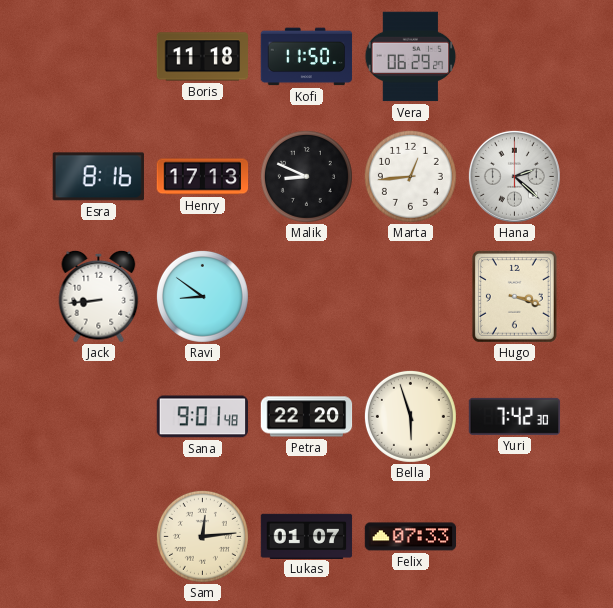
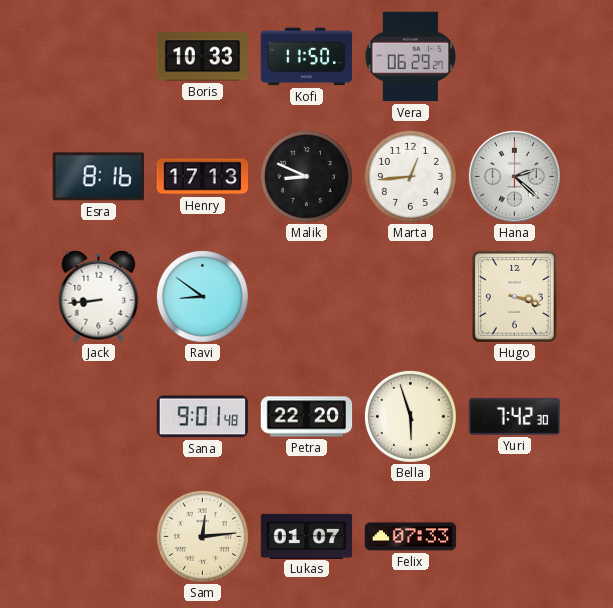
Boris: 11:18 -> 10:33
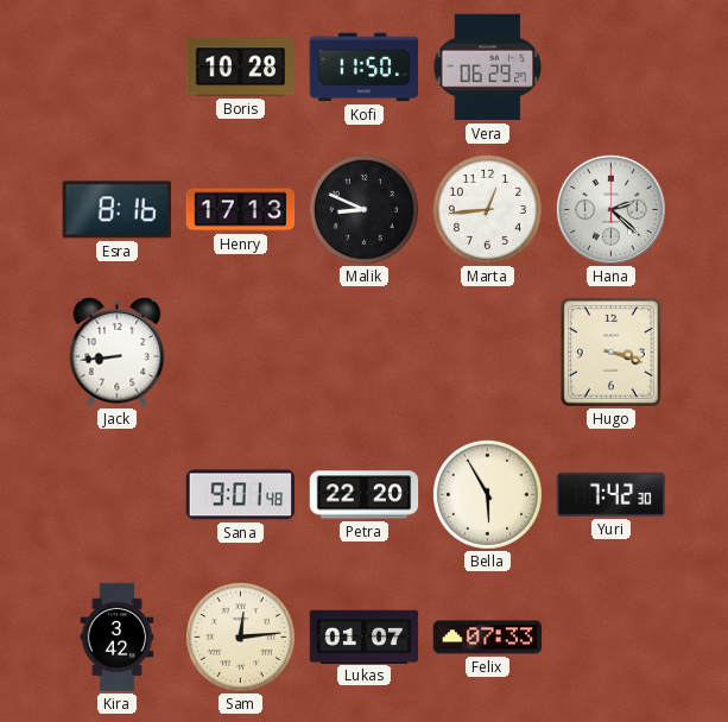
Boris: 10:33 -> 10:28
Ravi: 8:51 -> none
Bella: 5:57 -> 5:55
Kira: none -> 3:42
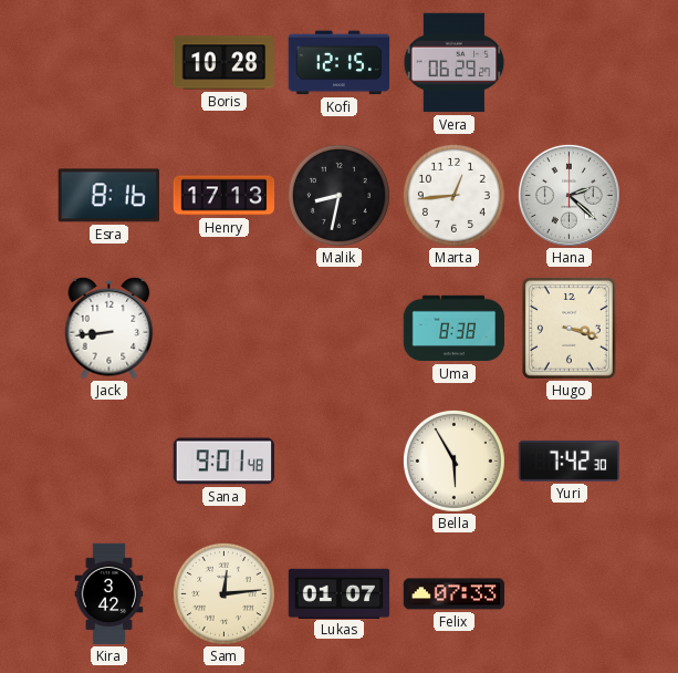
Kofi: 11:50 -> 12:15
Malik: 8:49 -> 8:32
Uma: none -> 8:38
Petra: 22:20 -> none
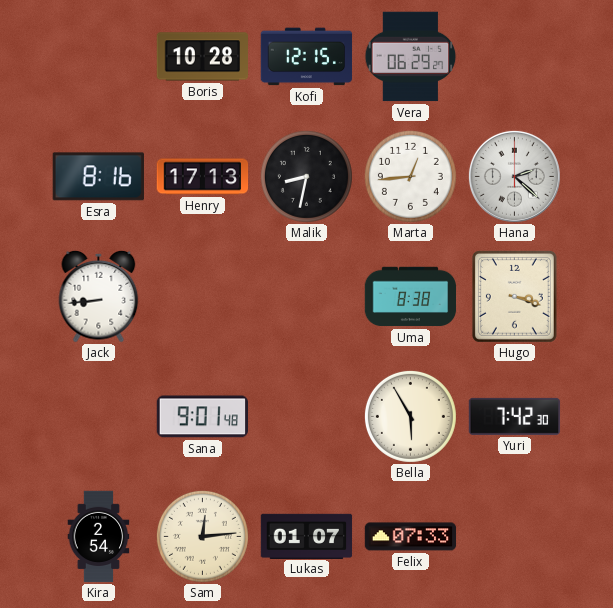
Kira: 3:42 -> 2:54
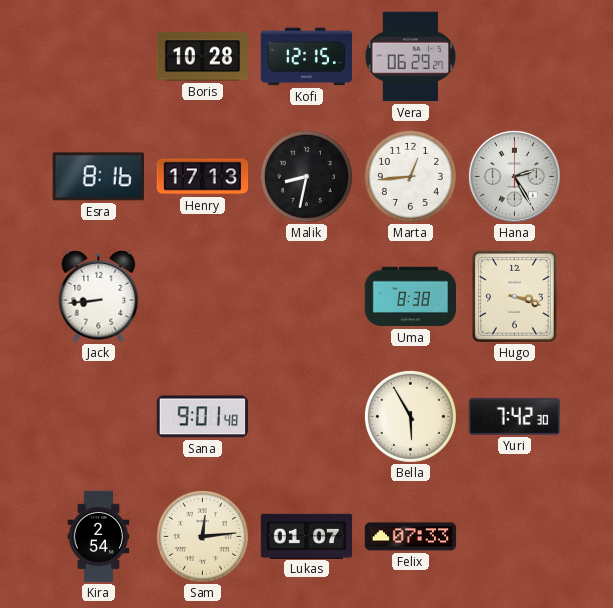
Hana: 2:22 -> 2:25
